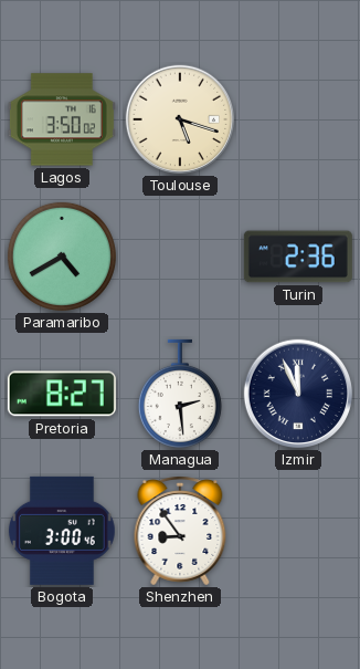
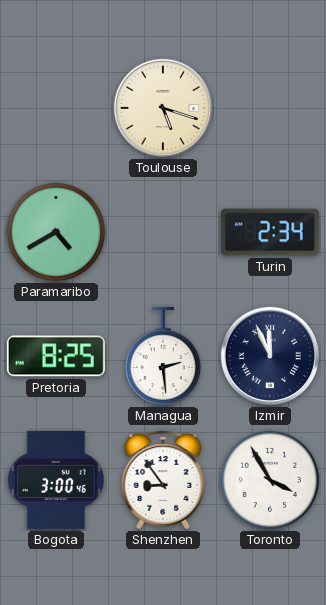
Lagos: 3:50 -> none
Turin: 2:36 -> 2:34
Pretoria: 8:27 -> 8:25
Toronto: none -> 3:55
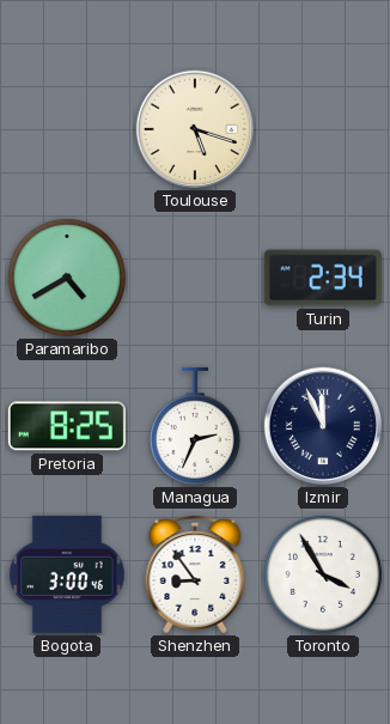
Managua: 2:29 -> 2:34
